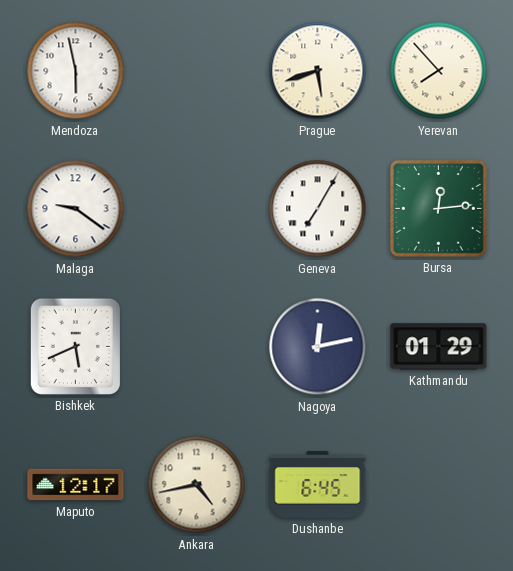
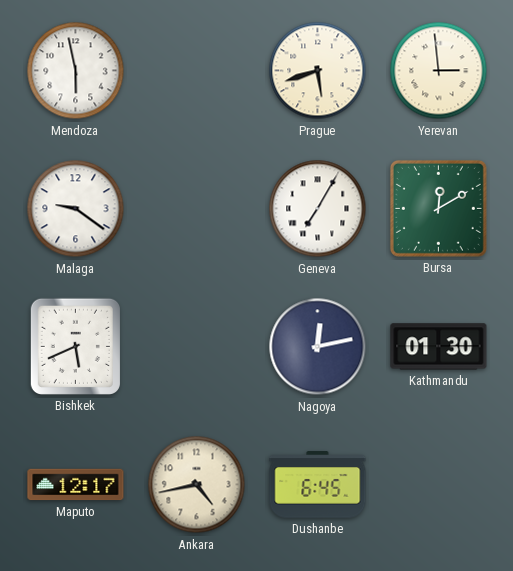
Yerevan: 7:53 -> 2:59
Bursa: 12:14 -> 12:10
Kathmandu: 01:29 -> 01:30
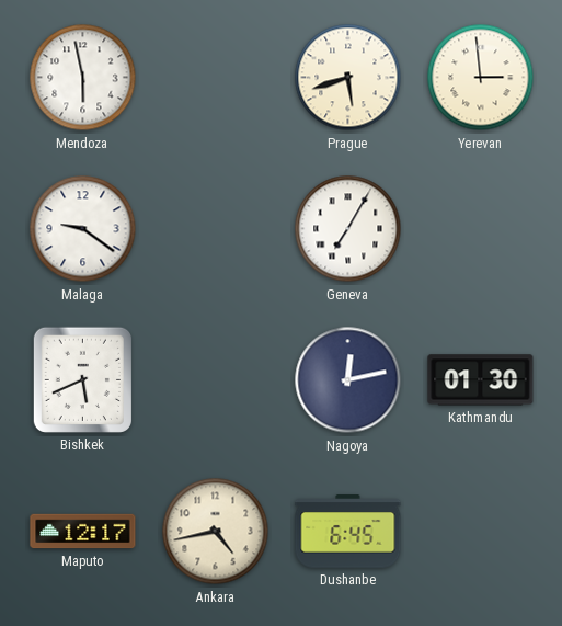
Bursa: 12:10 -> none
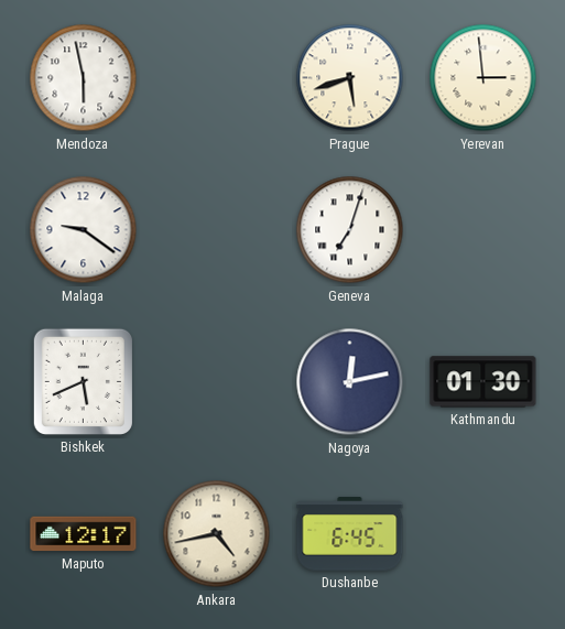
Geneva: 7:05 -> 7:03
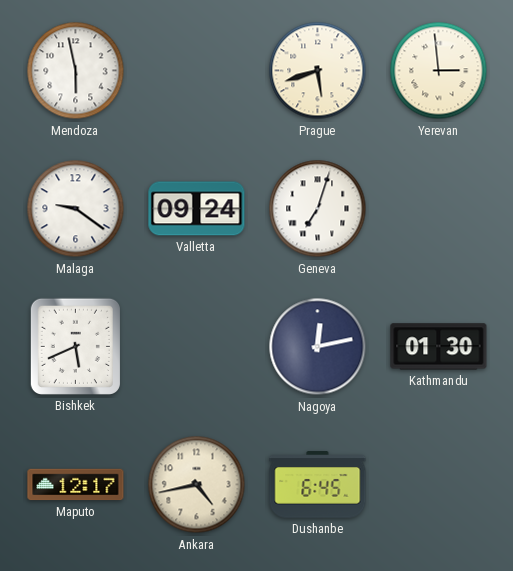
Valletta: none -> 09:24
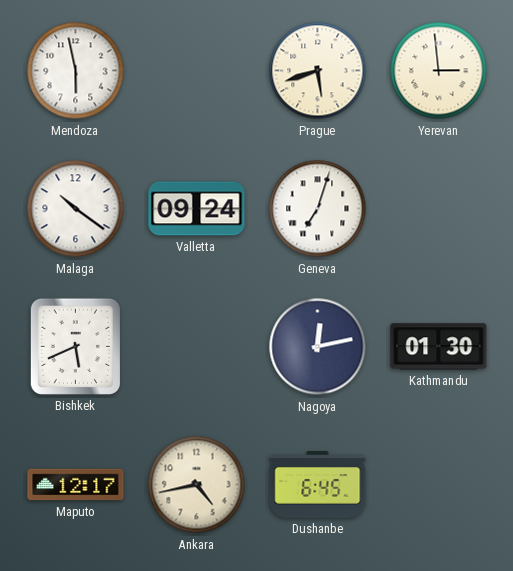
Malaga: 9:21 -> 10:21
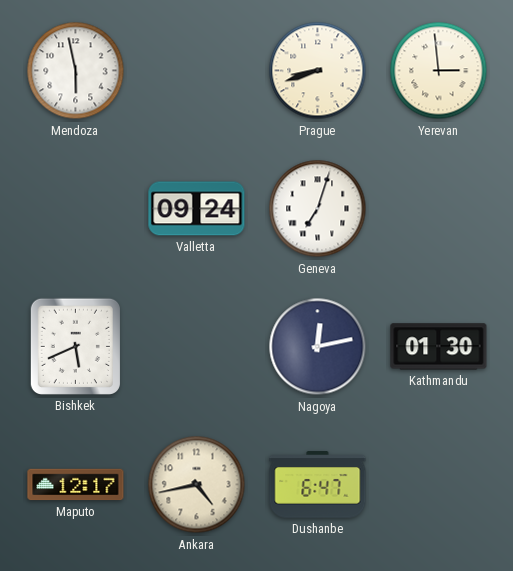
Prague: 5:42 -> 8:42
Malaga: 10:21 -> none
Dushanbe: 6:45 -> 6:47
